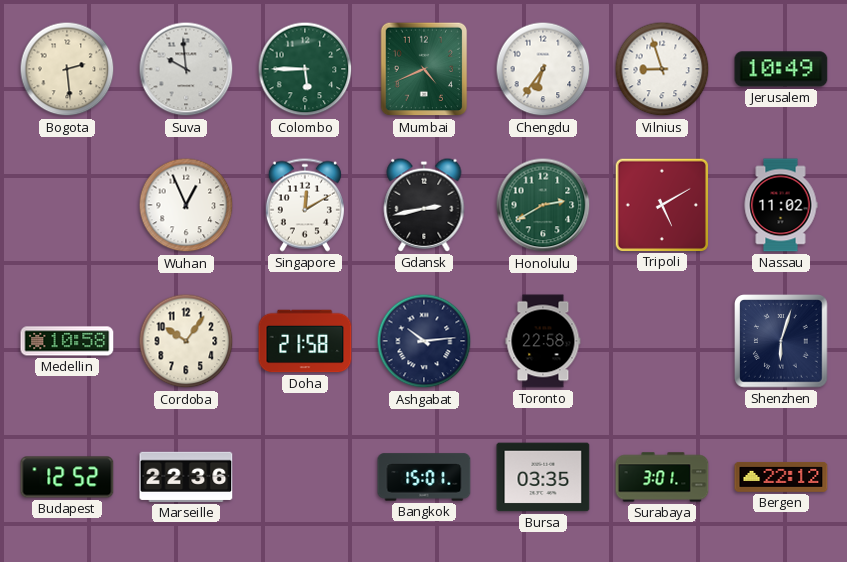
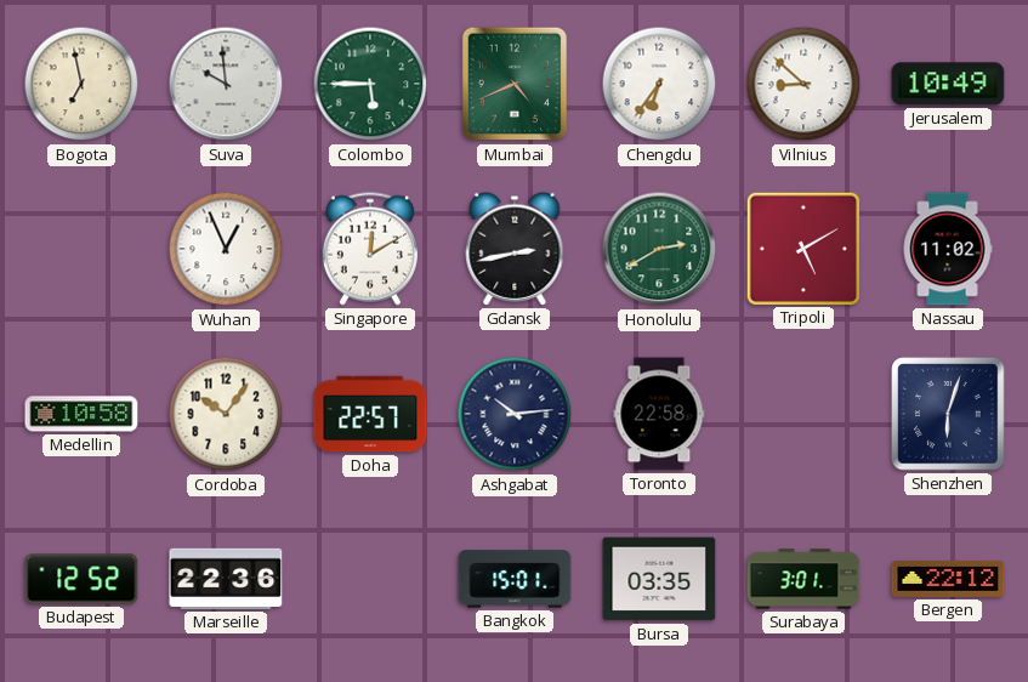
Bogota: 2:29 -> 6:58
Vilnius: 8:57 -> 8:52
Doha: 21:58 -> 22:57
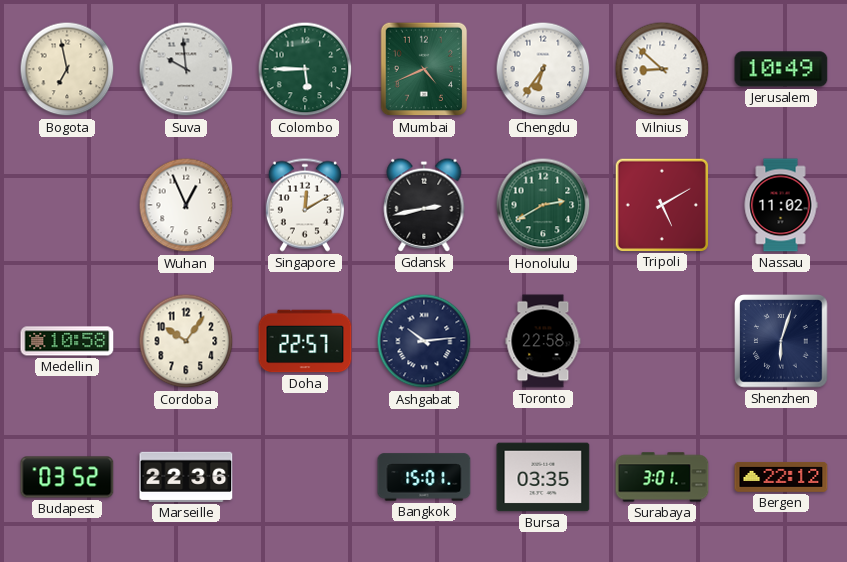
Budapest: 12:52 -> 03:52
